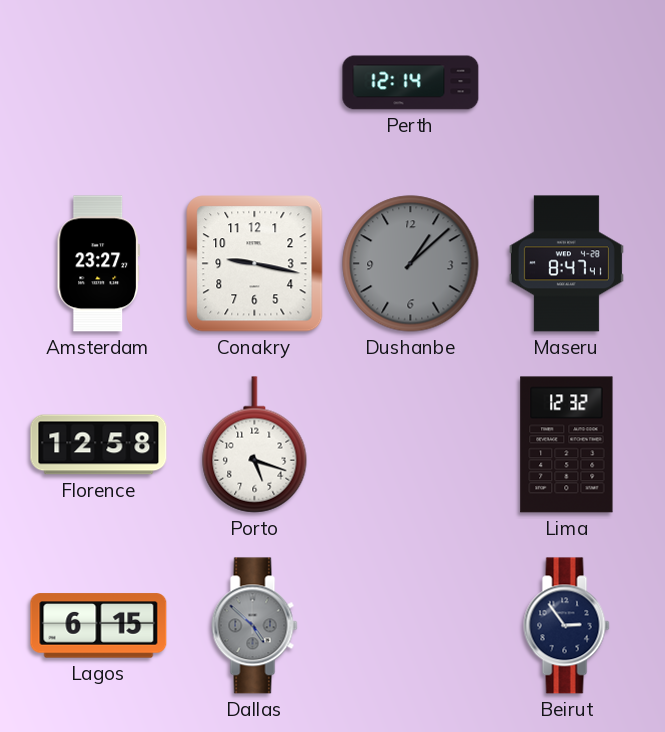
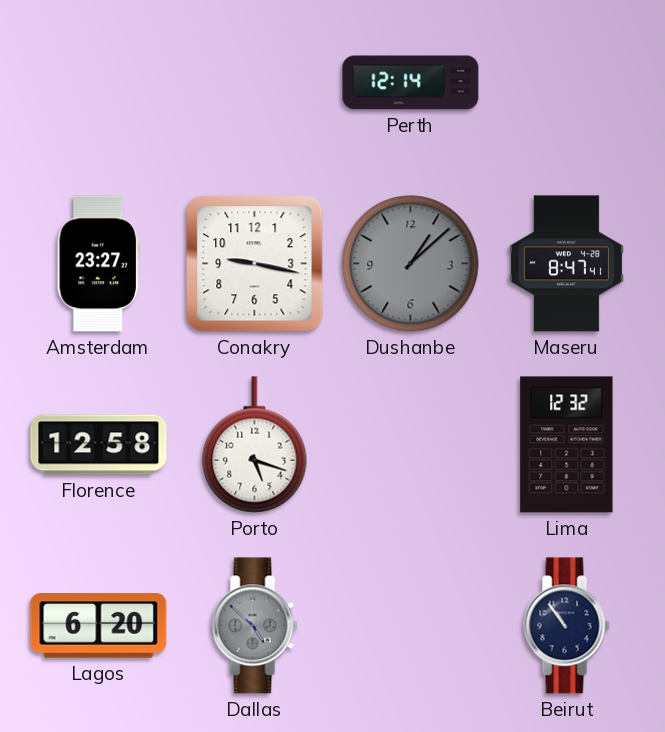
Lagos: 6:15 -> 6:20
Beirut: 2:54 -> 10:54
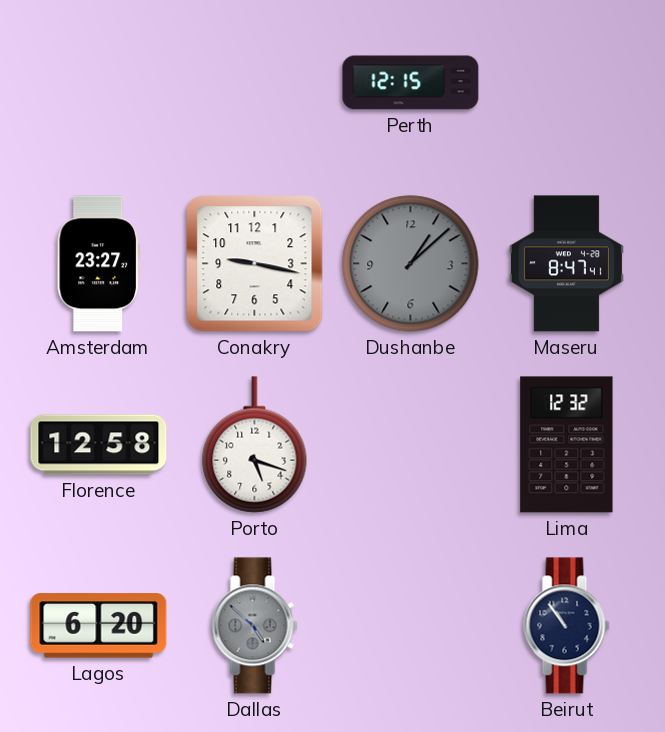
Perth: 12:14 -> 12:15
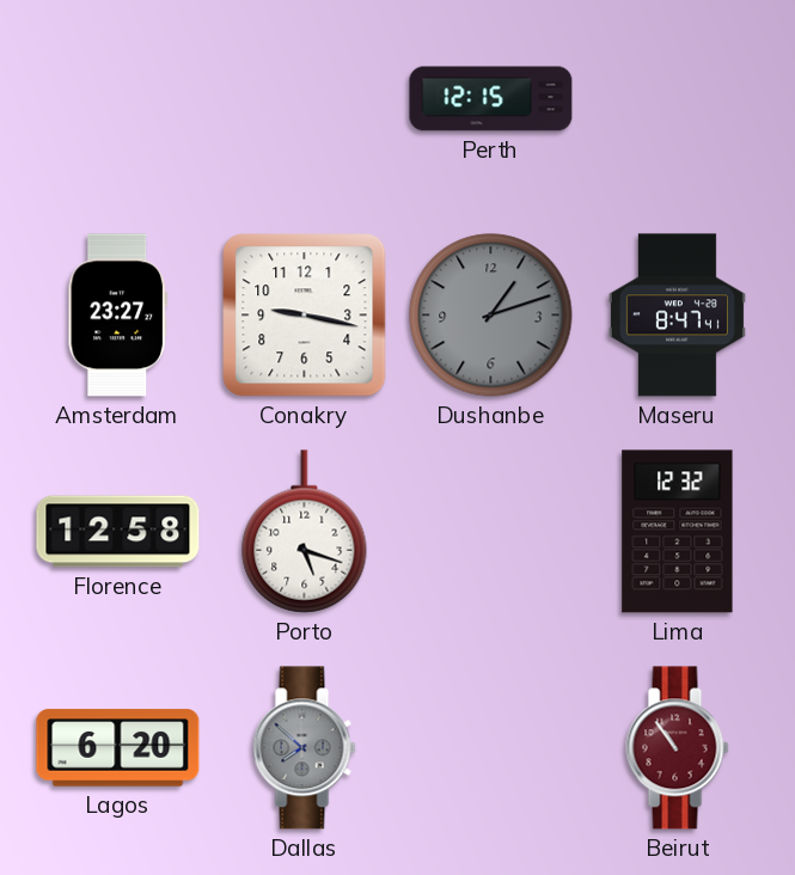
Dushanbe: 1:08 -> 1:12
Dallas: 4:52 -> 7:52
Beirut dial: navy -> burgundy
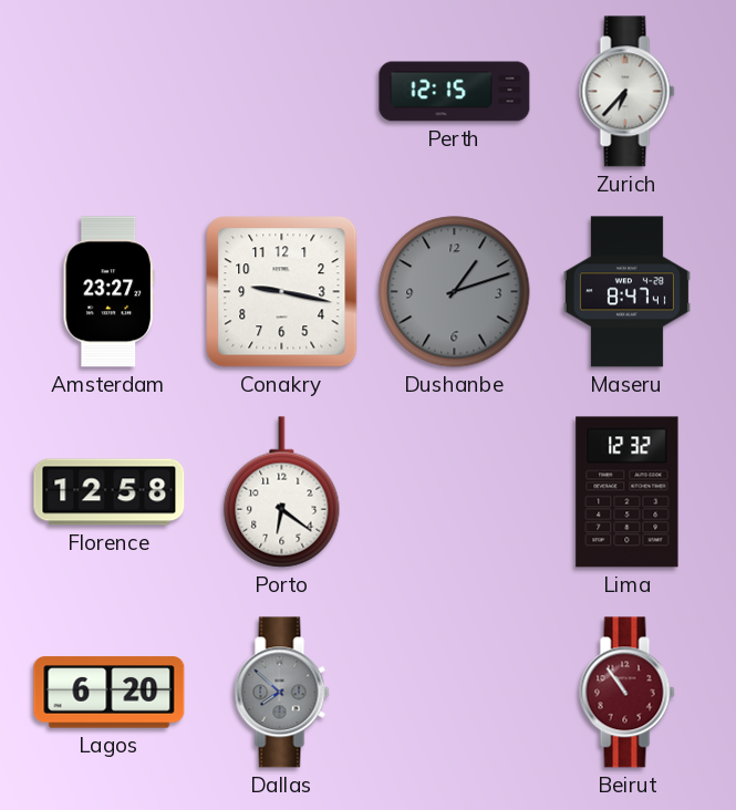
Zurich: none -> 6:37
Porto: 5:18 -> 6:21
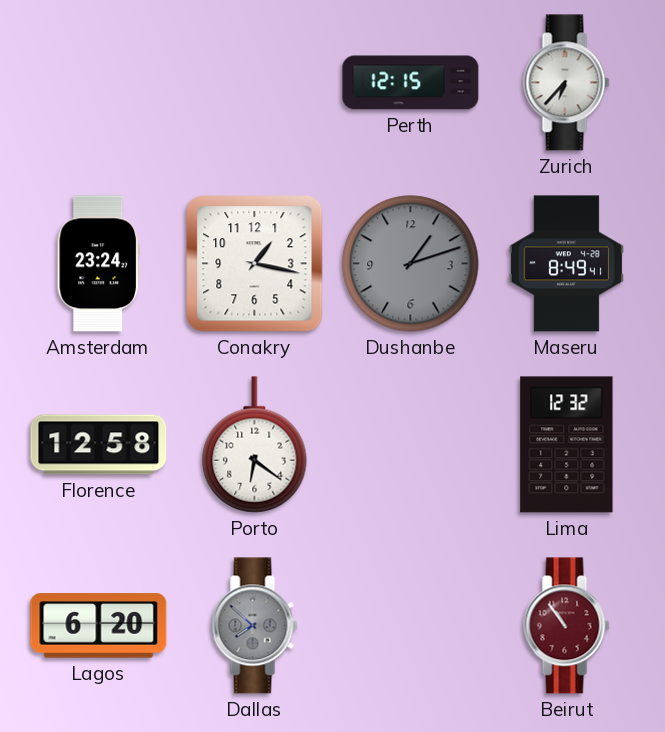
Amsterdam: 23:27 -> 23:24
Conakry: 9:17 -> 1:17
Maseru: 8:47 -> 8:49
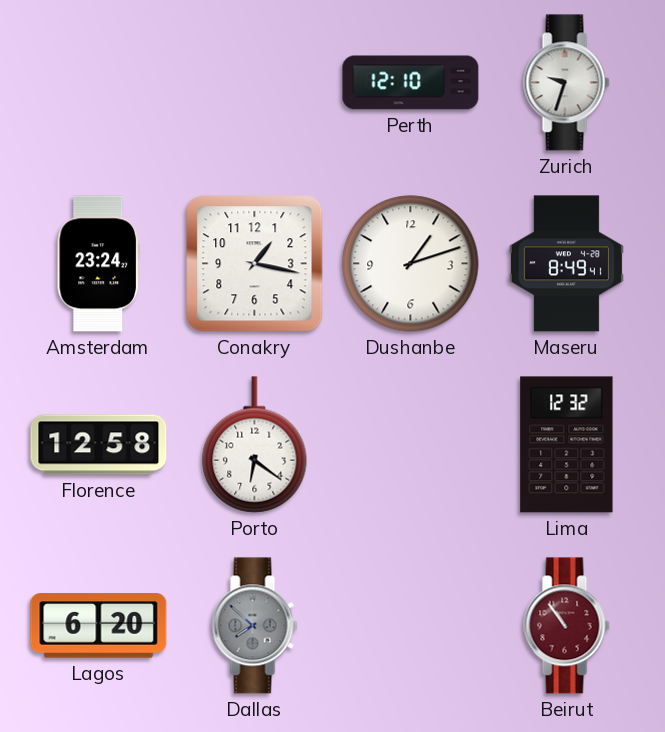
Perth: 12:15 -> 12:10
Zurich: 6:37 -> 9:33
Dushanbe dial: grey -> white
